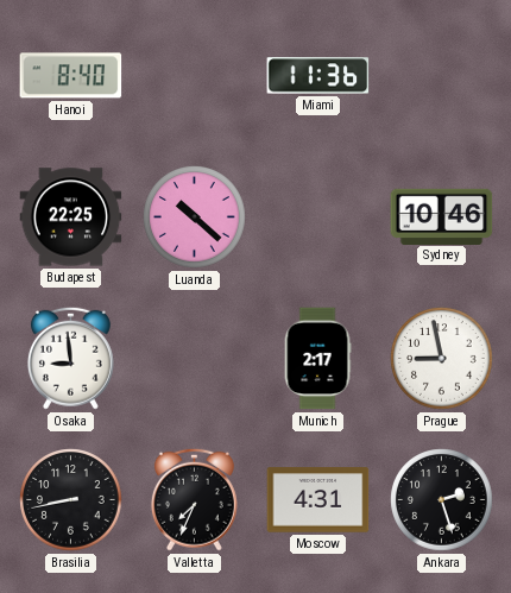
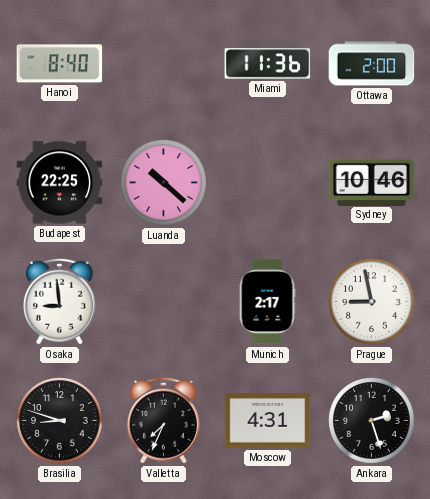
Ottawa: none -> 2:00
Brasilia: 8:43 -> 8:48
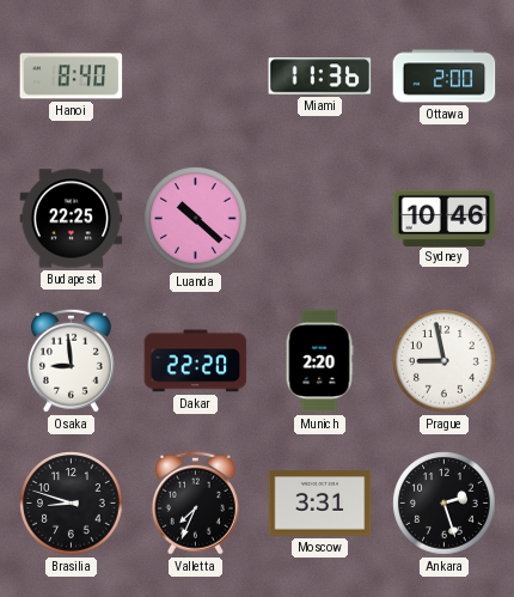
Dakar: none -> 22:20
Munich: 2:17 -> 2:20
Moscow: 4:31 -> 3:31
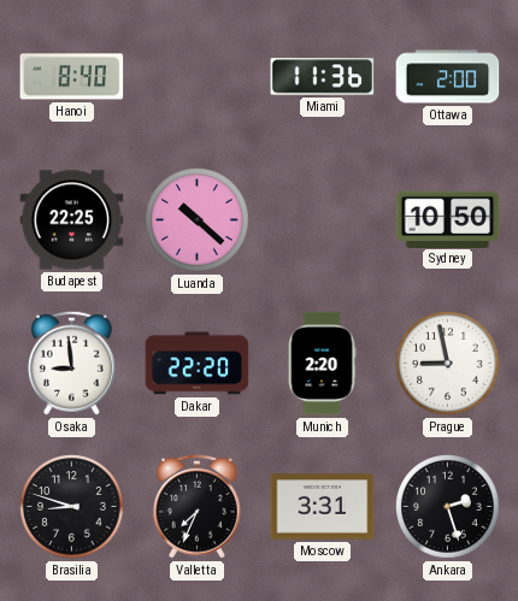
Sydney: 10:46 -> 10:50
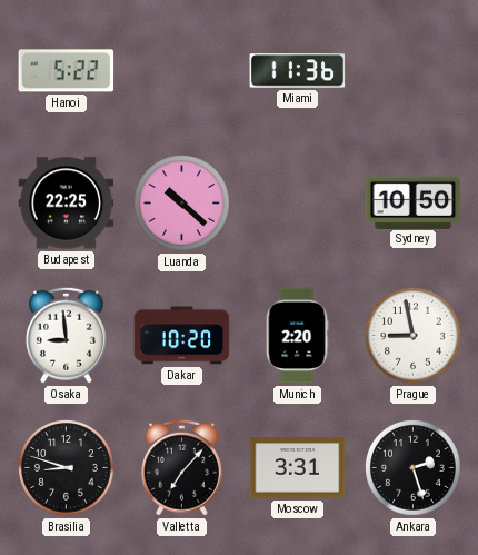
Hanoi: 8:40 -> 5:22
Ottawa: 2:00 -> none
Dakar: 22:20 -> 10:20
Valletta: 7:34 -> 7:07
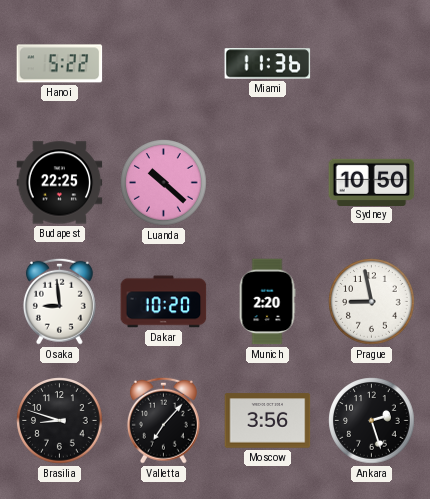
Moscow: 3:31 -> 3:56
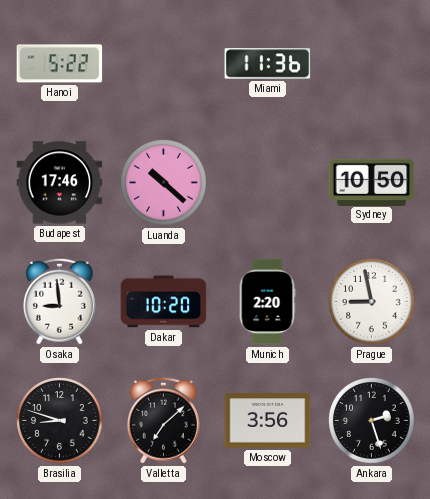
Budapest: 22:25 -> 17:46
Valletta: 7:07 -> 7:08
